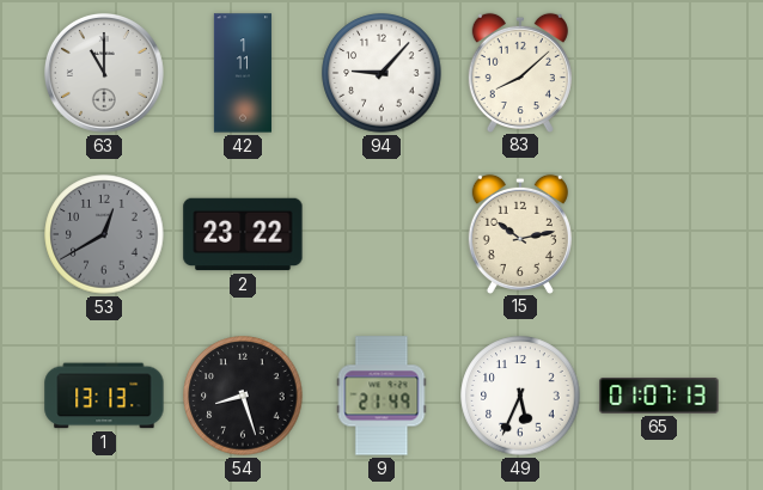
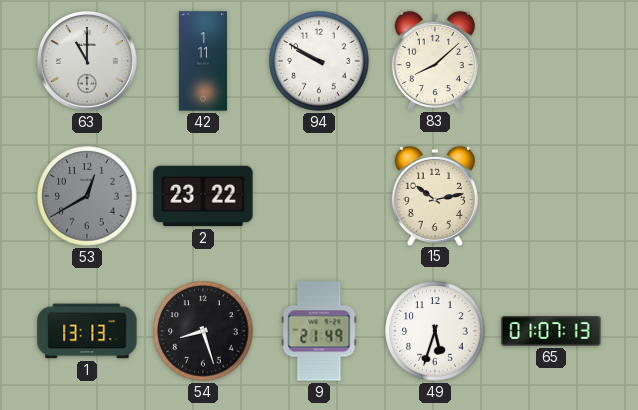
94: 9:07 -> 9:50
49: 5:34 -> 5:33
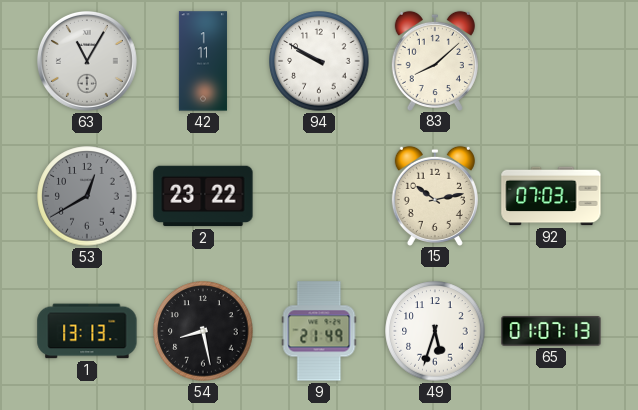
63: 11:00 -> 11:05
92: none -> 07:03
54: 8:27 -> 8:28
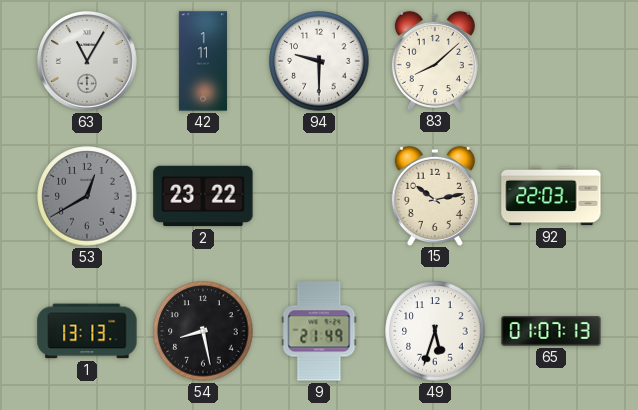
94: 9:50 -> 9:30
92: 07:03 -> 22:03
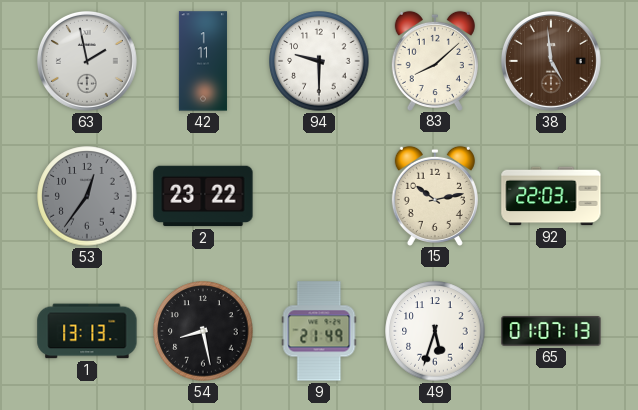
63: 11:05 -> 1:58
38: none -> 4:59
53: 12:40 -> 12:36
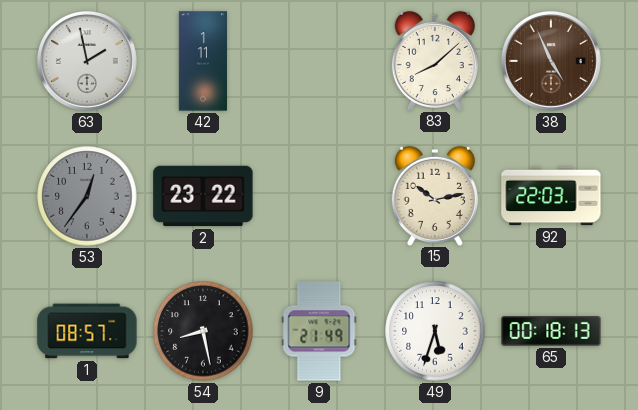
94: 9:30 -> none
38: 4:59 -> 4:56
1: 13:13 -> 08:57
65: 01:07 -> 00:18
